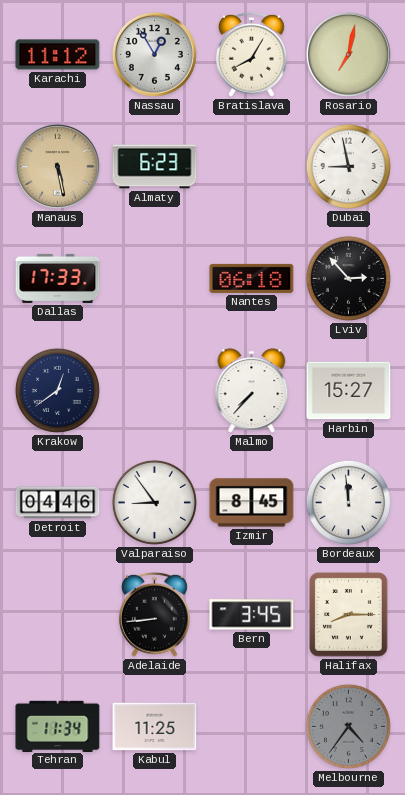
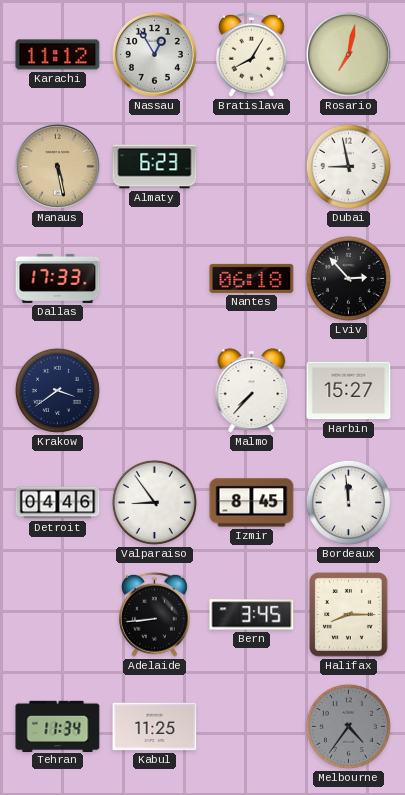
Krakow: 12:39 -> 3:39
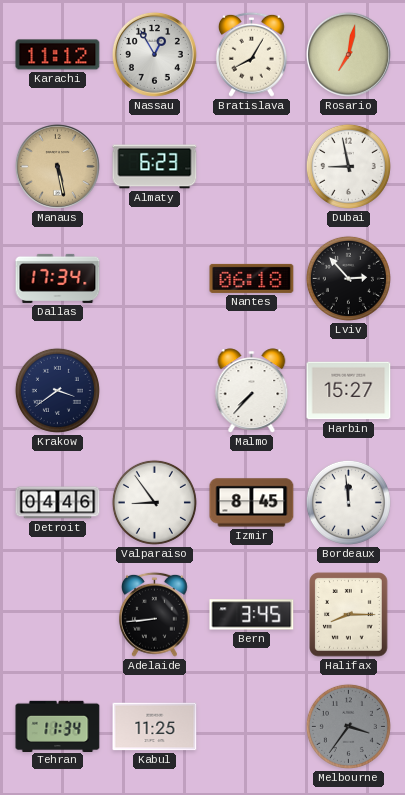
Dallas: 17:33 -> 17:34
Melbourne: 4:36 -> 3:36
